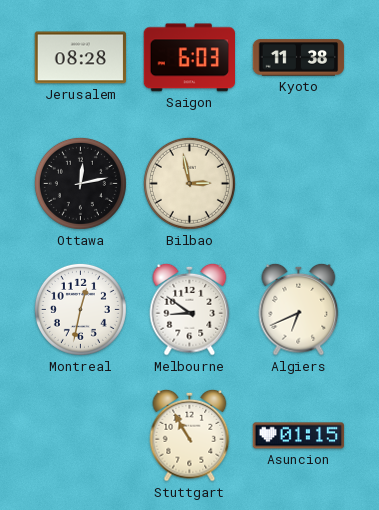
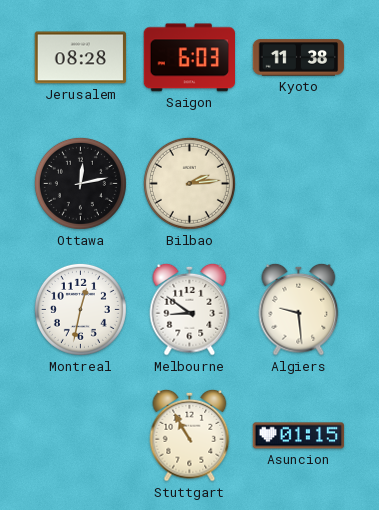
Bilbao: 2:58 -> 2:14
Algiers: 6:41 -> 9:29
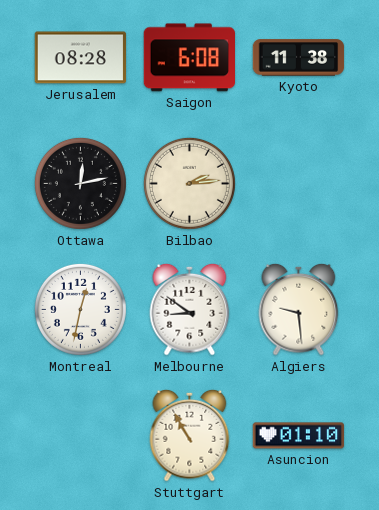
Saigon: 6:03 -> 6:08
Asuncion: 01:15 -> 01:10
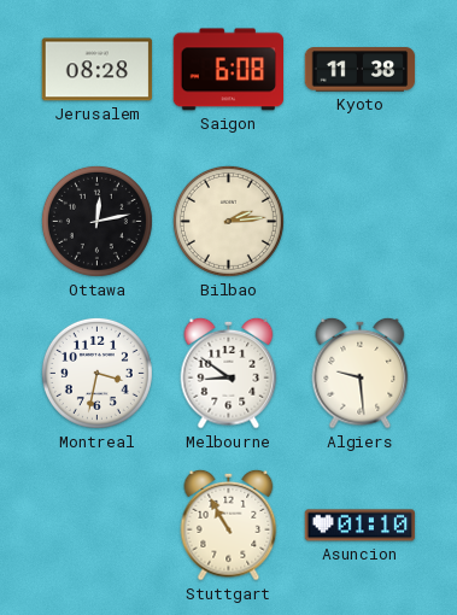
Montreal: 12:32 -> 3:32
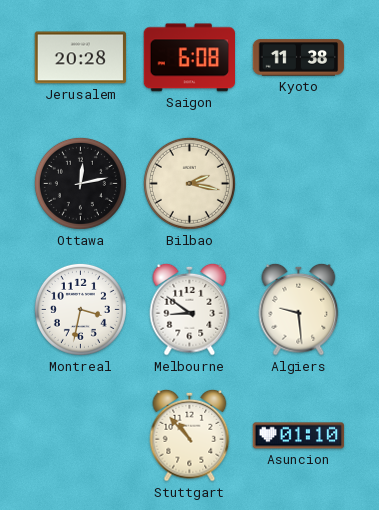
Jerusalem: 08:28 -> 20:28
Bilbao: 2:14 -> 2:17
Stuttgart: 10:55 -> 10:53
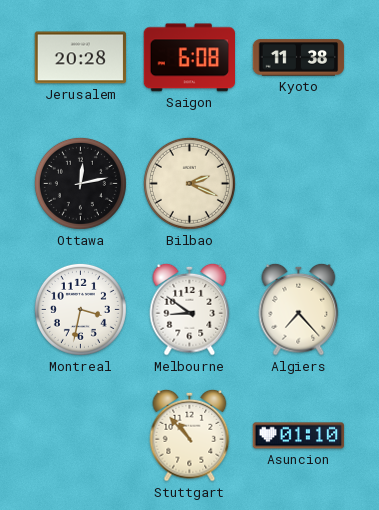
Bilbao: 2:17 -> 2:19
Algiers: 9:29 -> 7:23
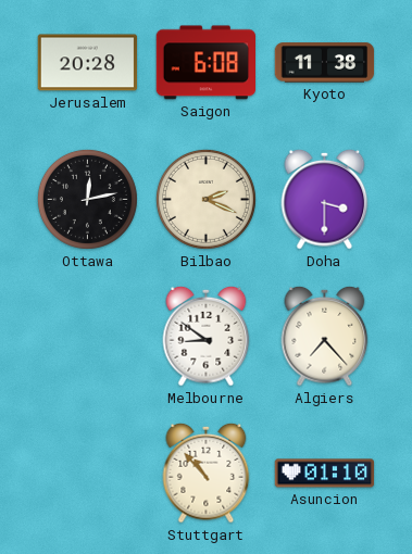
Doha: none -> 3:30
Montreal: 3:32 -> none
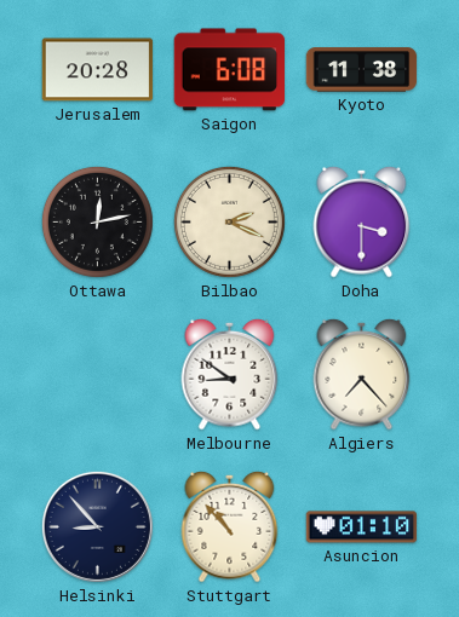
Helsinki: none -> 8:53
